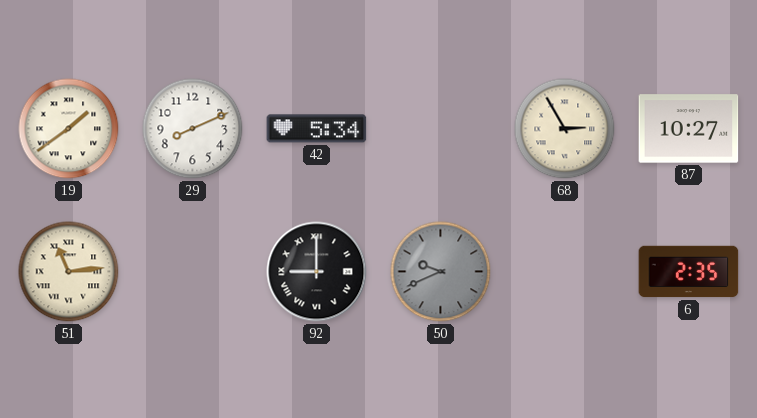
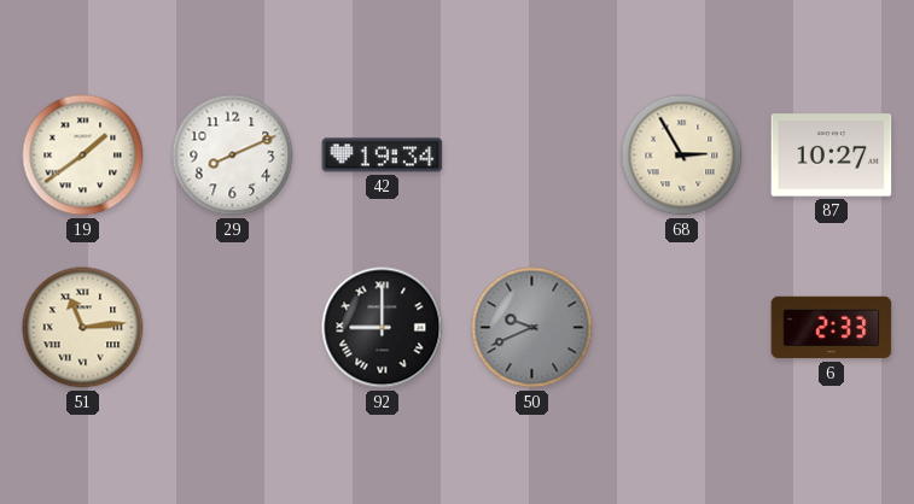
42: 5:34 -> 19:34
6: 2:35 -> 2:33
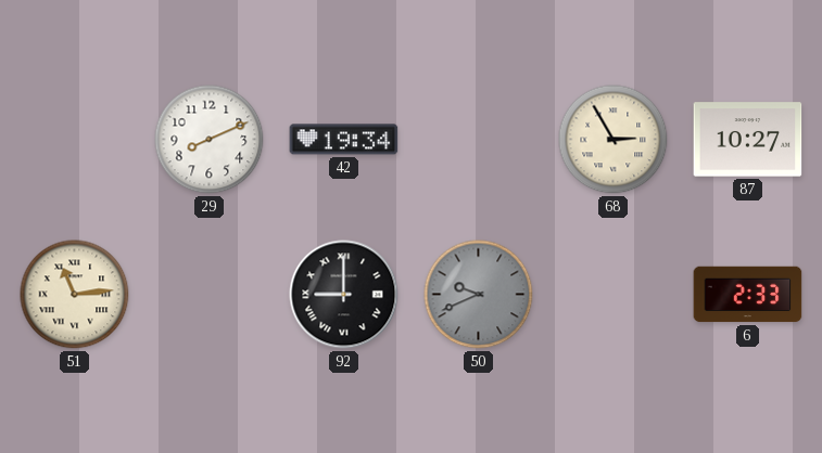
19: 1:39 -> none
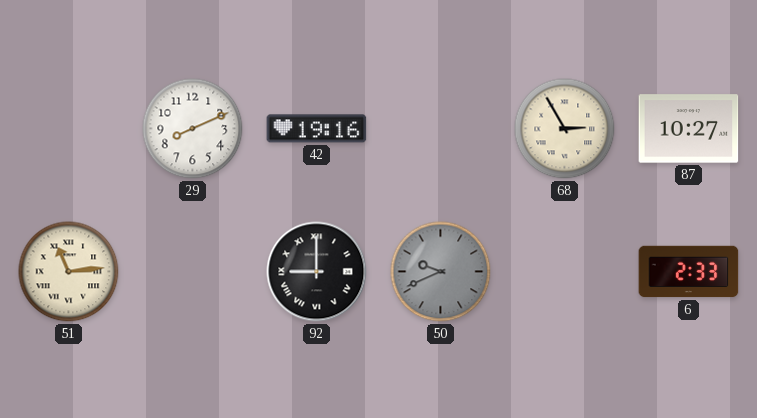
42: 19:34 -> 19:16
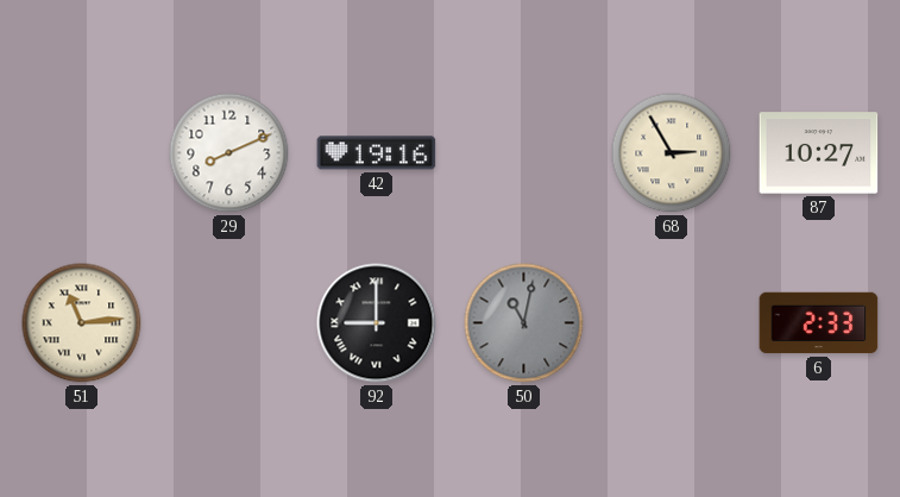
50: 9:41 -> 11:02
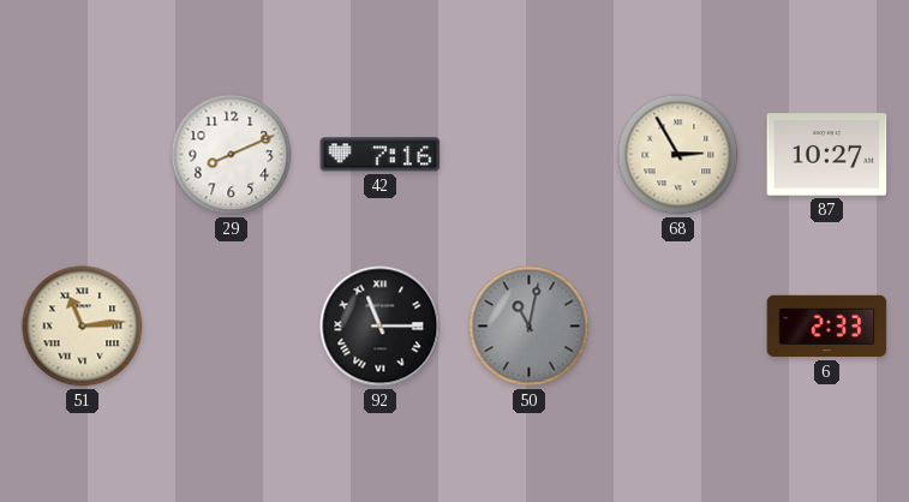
42: 19:16 -> 7:16
92: 9:00 -> 11:15
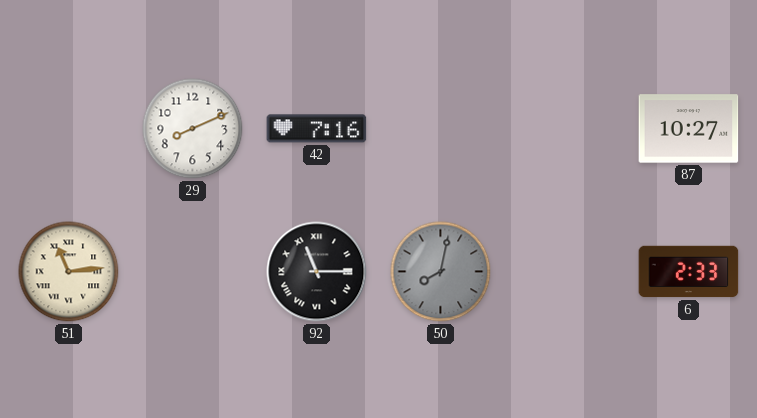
68: 2:55 -> none
50: 11:02 -> 8:02
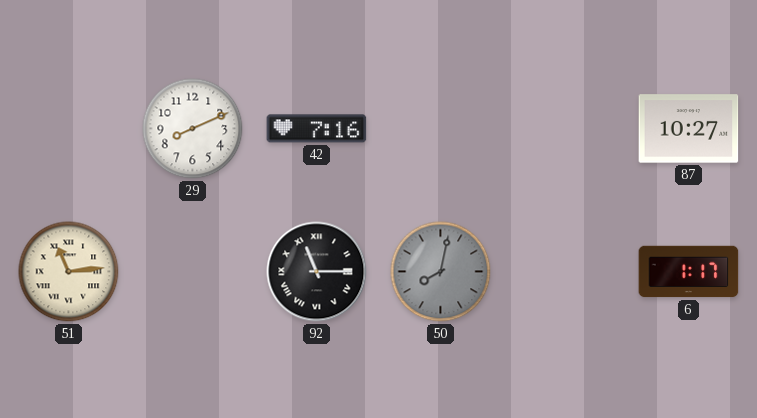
6: 2:33 -> 1:17
